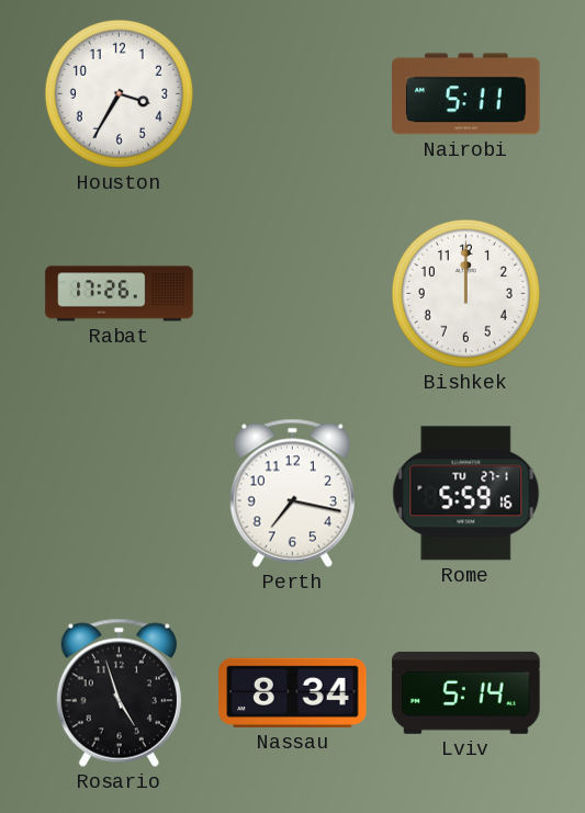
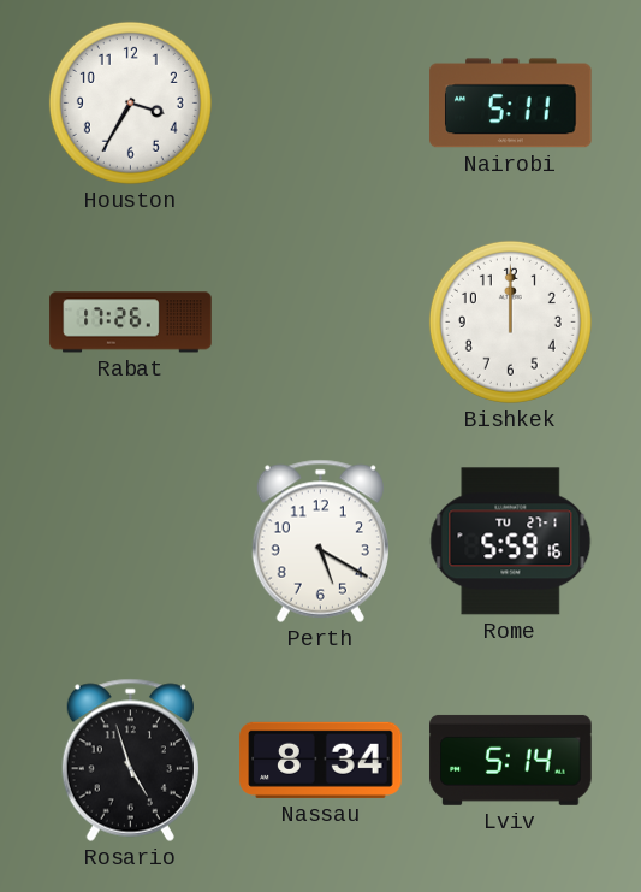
Perth: 7:17 -> 5:20
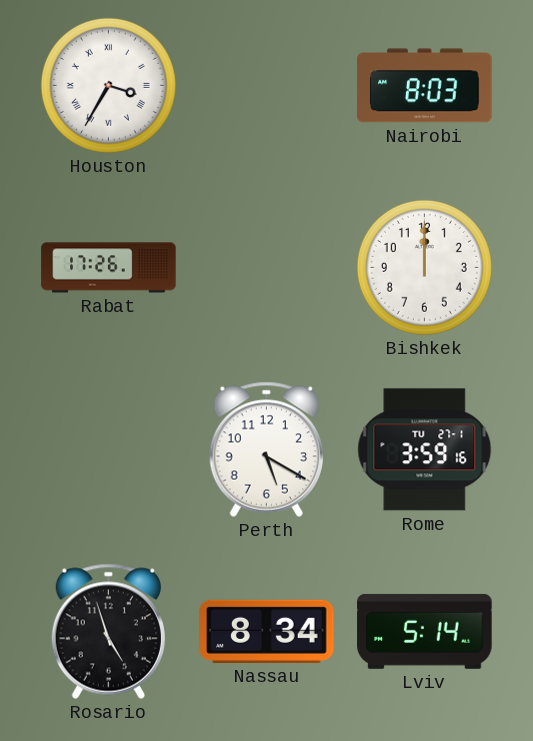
Houston numerals: Arabic -> Roman
Nairobi: 5:11 -> 8:03
Rome: 5:59 -> 3:59
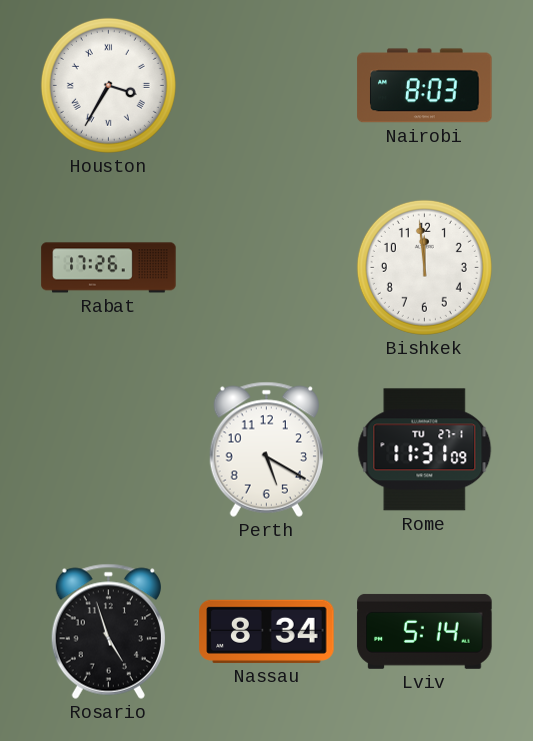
Bishkek: 12:00 -> 11:59
Rome: 3:59 -> 11:31
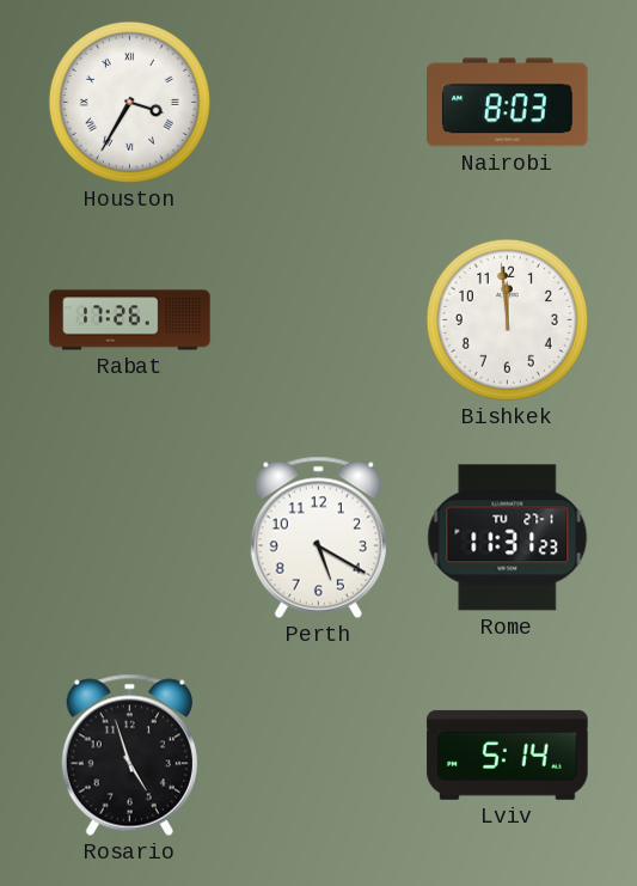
Rome: 11:31:09 -> 11:31:23
Nassau: 8:34 -> none
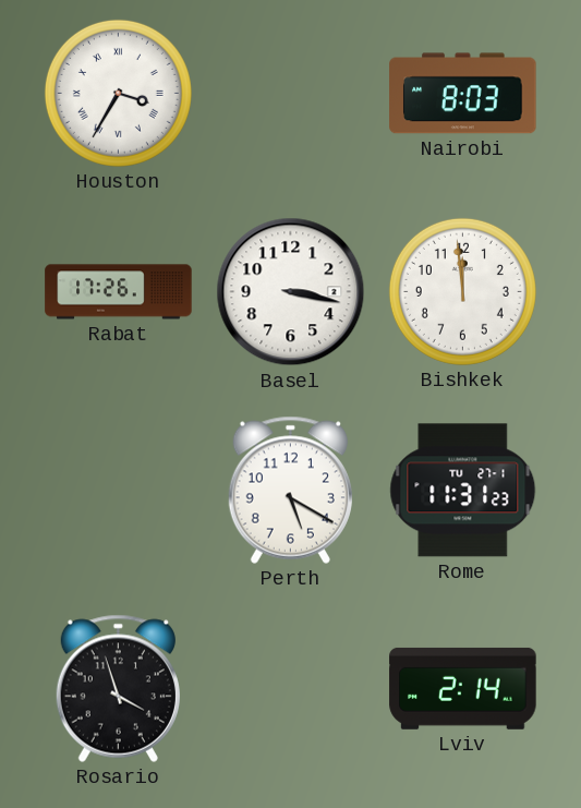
Basel: none -> 3:17
Rosario: 4:57 -> 3:57
Lviv: 5:14 -> 2:14
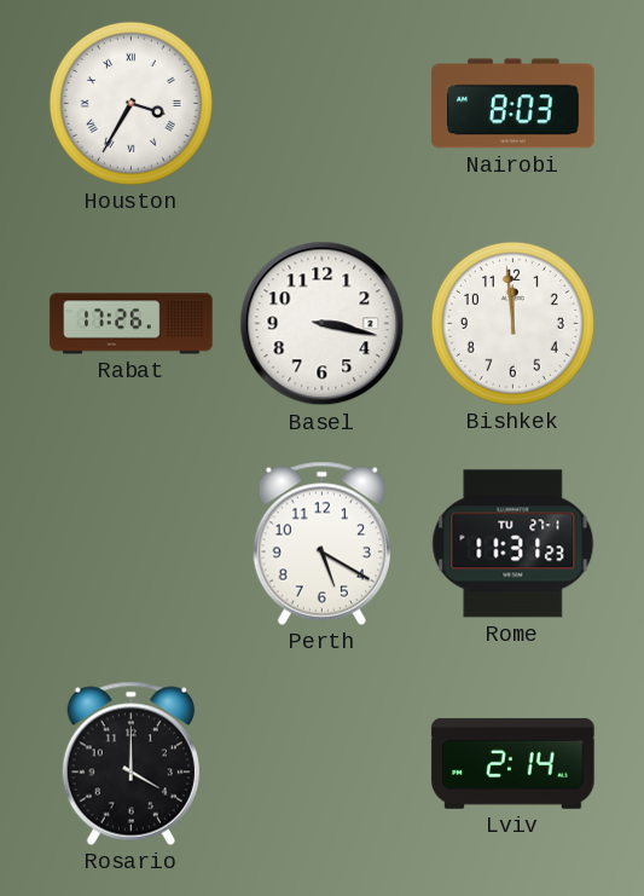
Rosario: 3:57 -> 4:00
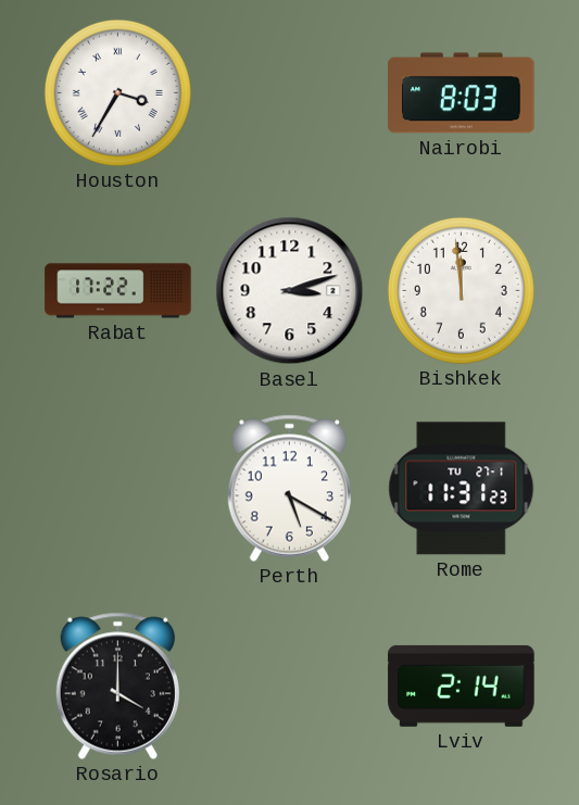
Rabat: 17:26 -> 17:22
Basel: 3:17 -> 3:12
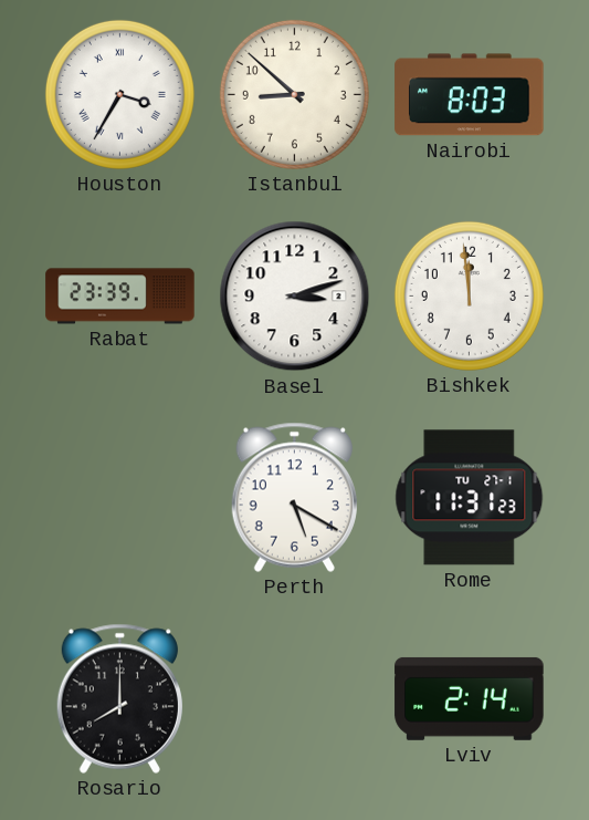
Istanbul: none -> 8:52
Rabat: 17:22 -> 23:39
Rosario: 4:00 -> 8:00
